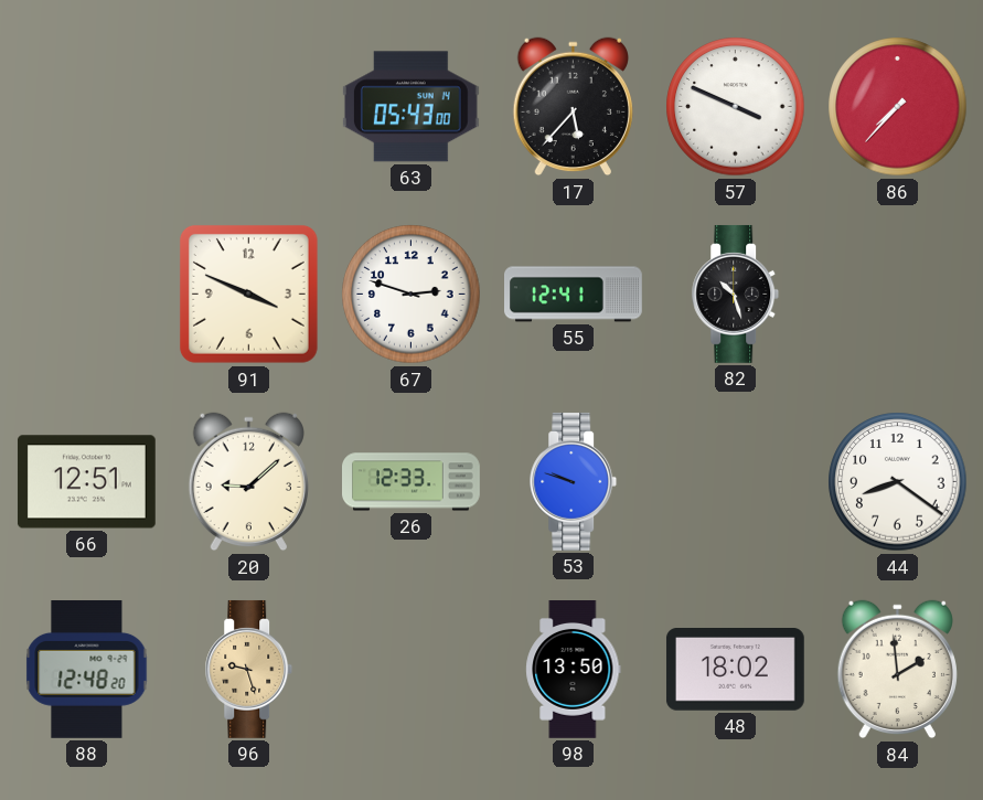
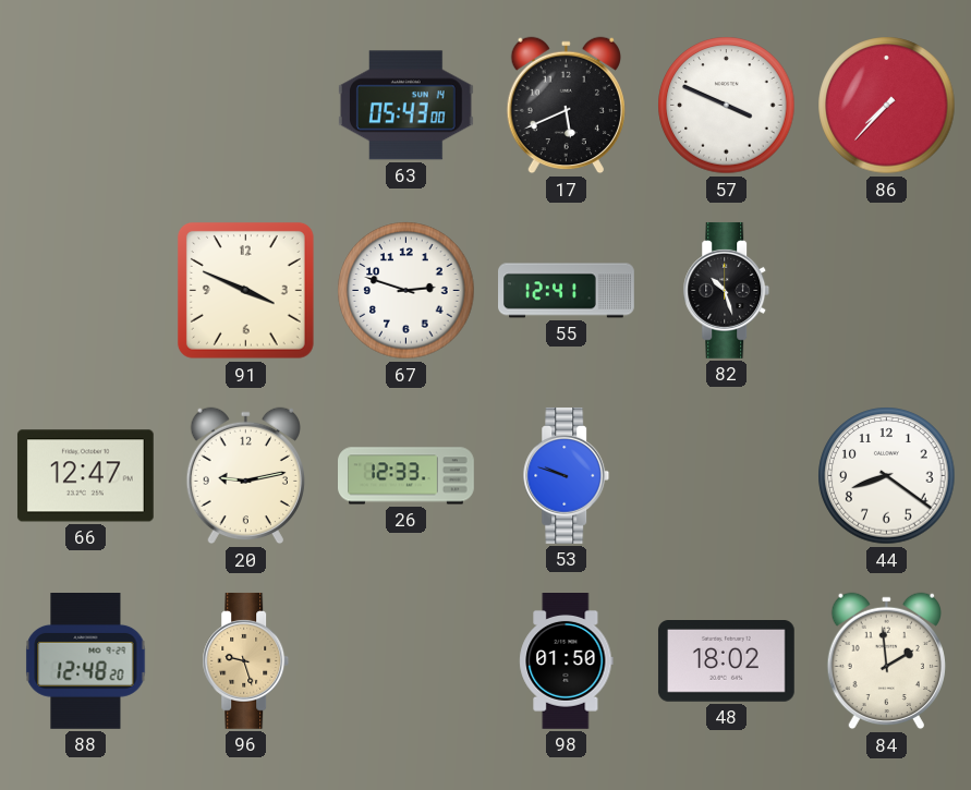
17: 5:37 -> 5:41
66: 12:51 -> 12:47
20: 9:08 -> 9:13
98: 13:50 -> 01:50
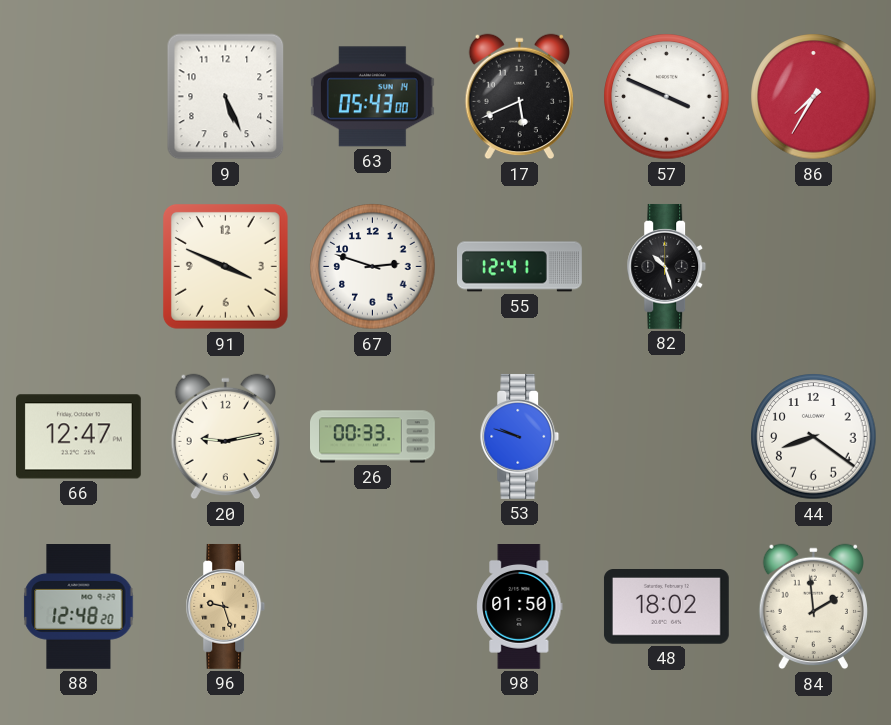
9: none -> 5:26
86: 7:37 -> 7:35
26: 12:33 -> 00:33
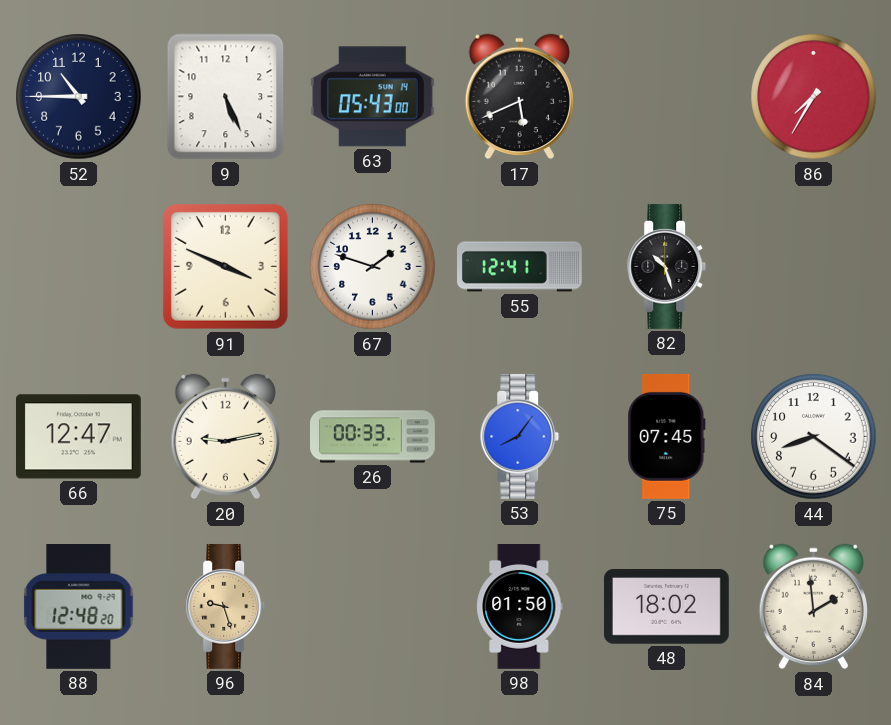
52: none -> 10:45
57: 3:49 -> none
67: 2:48 -> 1:48
53: 9:48 -> 8:06
75: none -> 07:45
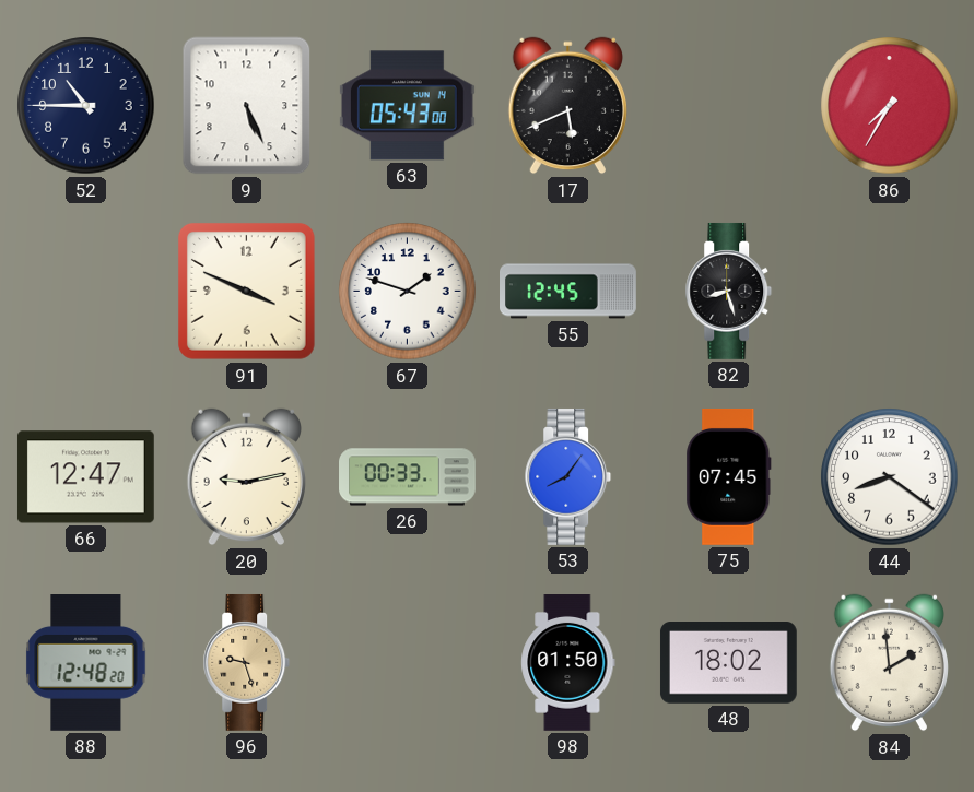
55: 12:41 -> 12:45
82: 10:27 -> 8:27
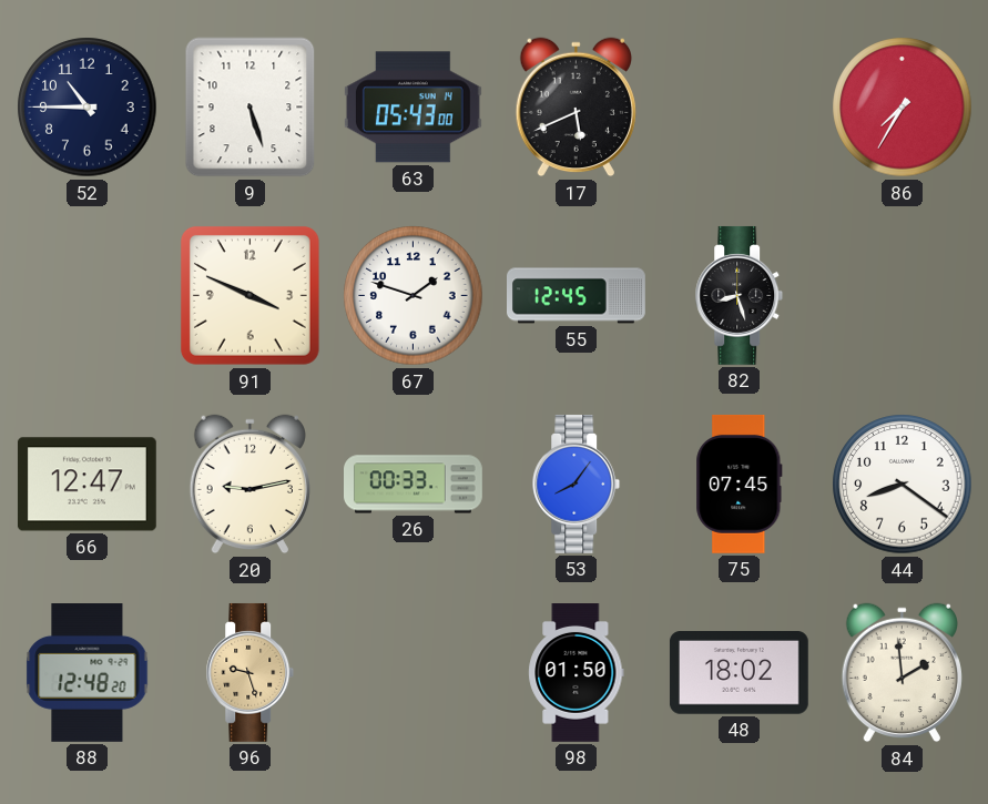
9: 5:26 -> 5:27
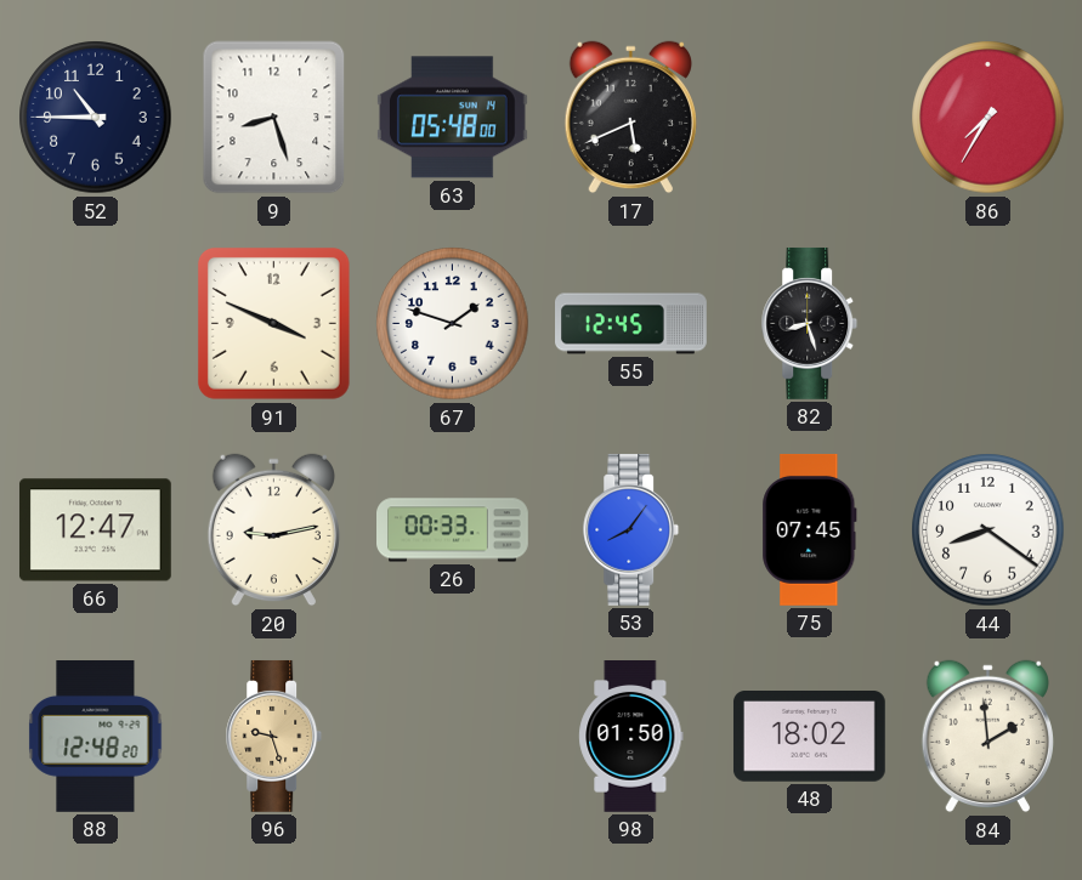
9: 5:27 -> 8:27
63: 05:43 -> 05:48
